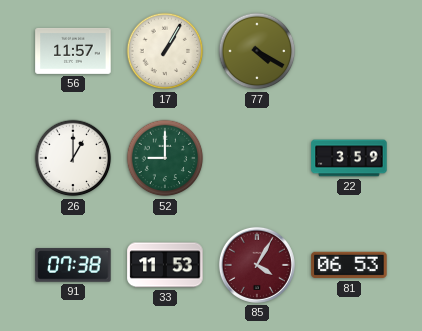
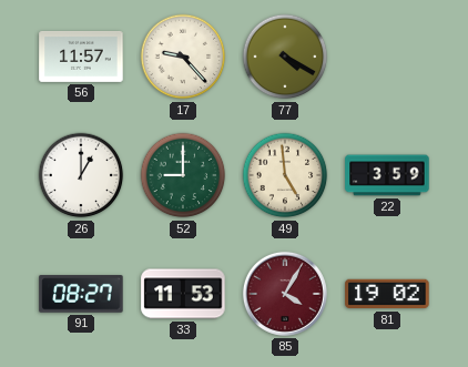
17: 1:05 -> 9:23
49: none -> 4:59
91: 07:38 -> 08:27
81: 06:53 -> 19:02
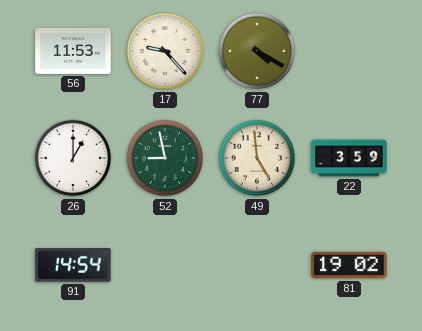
56: 11:57 -> 11:53
52: 9:00 -> 8:58
91: 08:27 -> 14:54
33: 11:53 -> none
85: 4:05 -> none
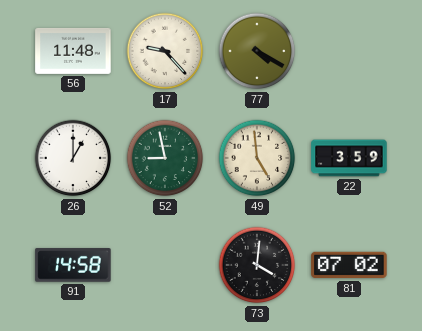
56: 11:53 -> 11:48
91: 14:54 -> 14:58
73: none -> 4:01
81: 19:02 -> 07:02
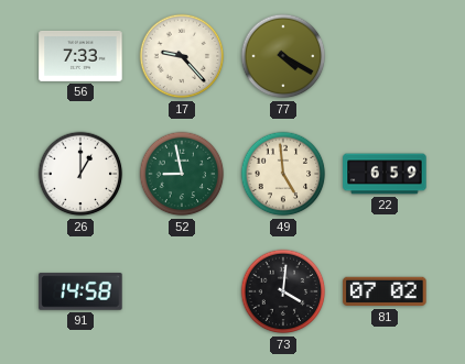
56: 11:48 -> 7:33
22: 3:59 -> 6:59
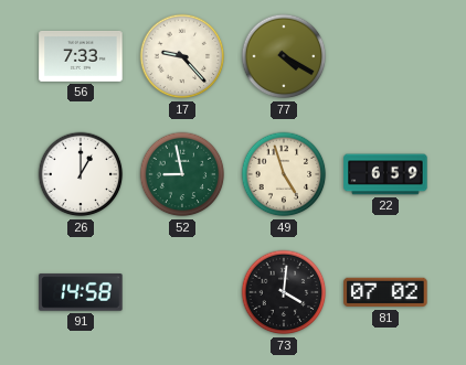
49: 4:59 -> 4:57
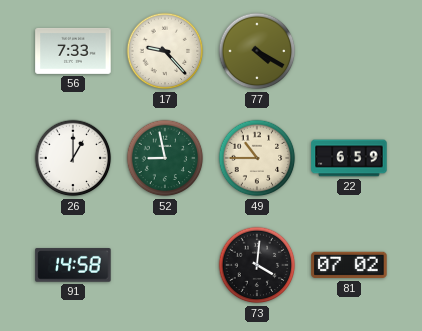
49: 4:57 -> 10:45
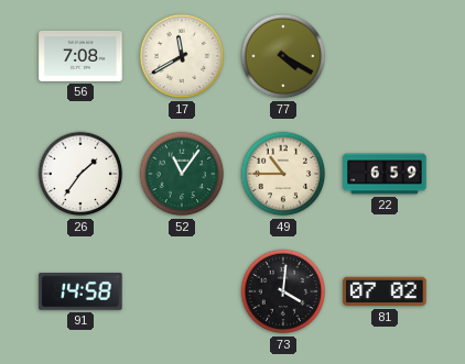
56: 7:33 -> 7:08
17: 9:23 -> 11:40
26: 1:00 -> 1:36
52: 8:58 -> 11:06
